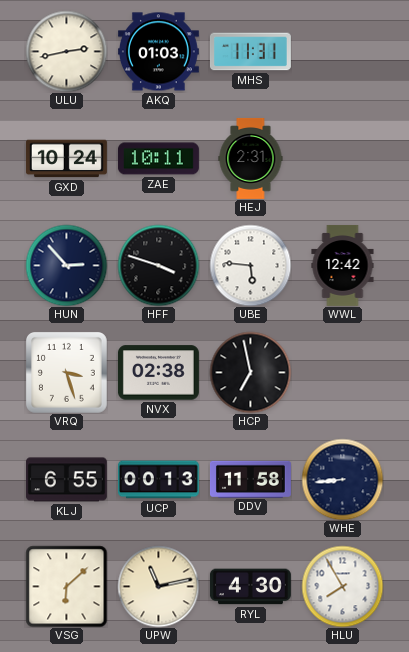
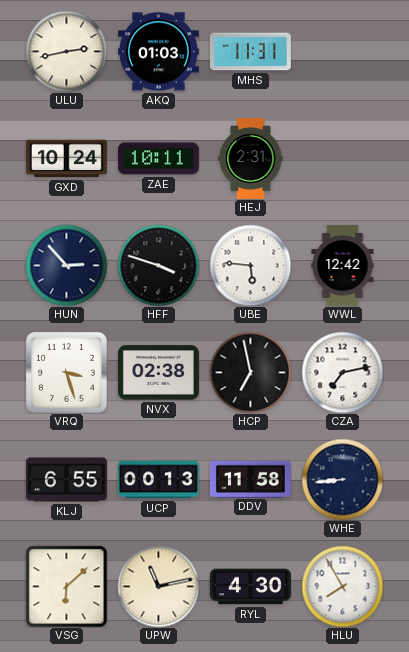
CZA: none -> 7:13
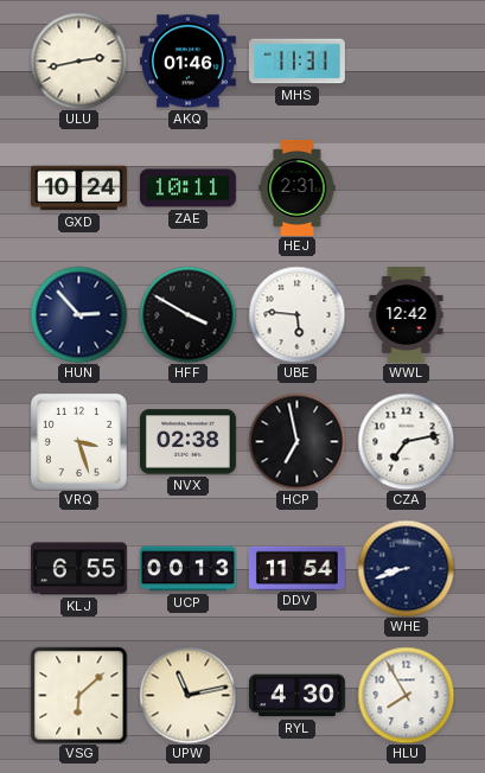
AKQ: 01:03 -> 01:46
HFF: 3:48 -> 3:50
DDV: 11:58 -> 11:54
WHE: 8:44 -> 8:42
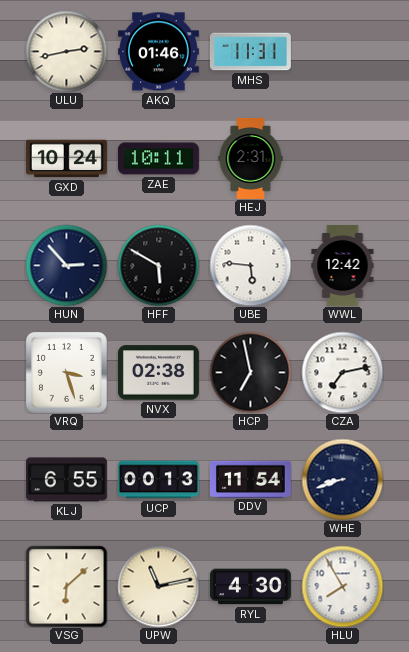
HFF: 3:50 -> 5:50
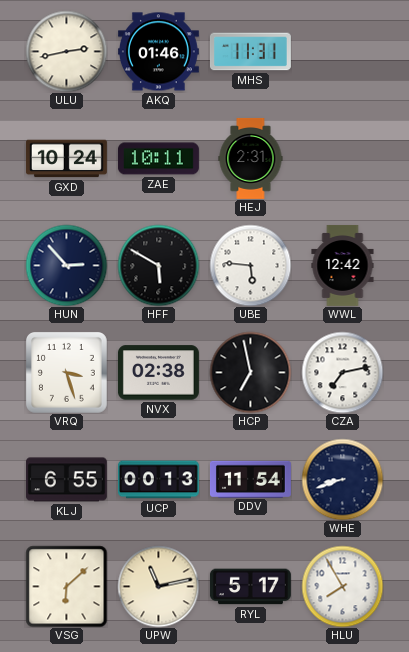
RYL: 4:30 -> 5:17
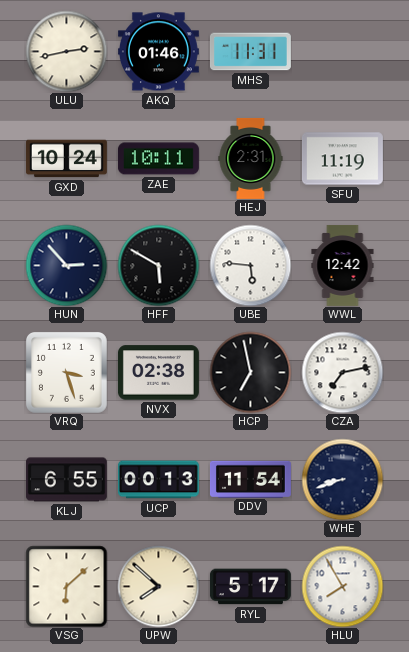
SFU: none -> 11:19
UPW: 11:13 -> 7:52
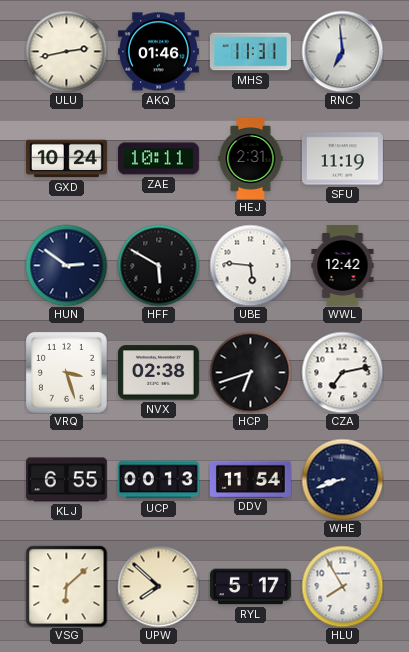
RNC: none -> 6:59
HUN: 2:53 -> 2:51
HCP: 6:58 -> 6:42
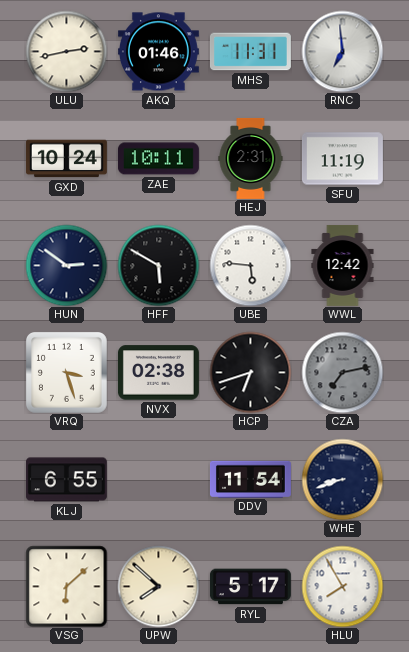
CZA dial: white -> grey
UCP: 00:13 -> none
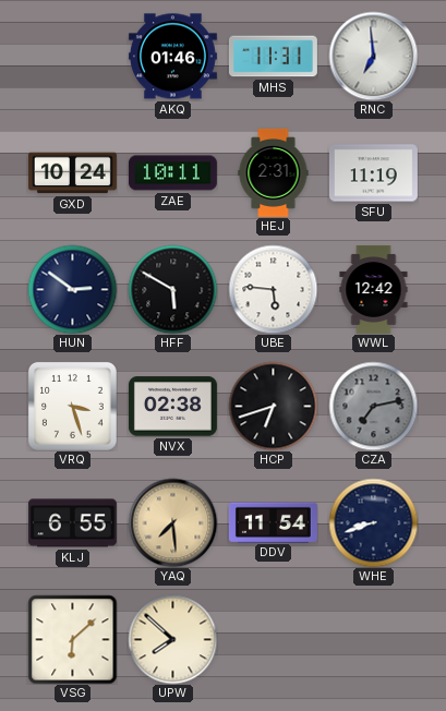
ULU: 2:43 -> none
YAQ: none -> 7:29
RYL: 5:17 -> none
HLU: 7:55 -> none
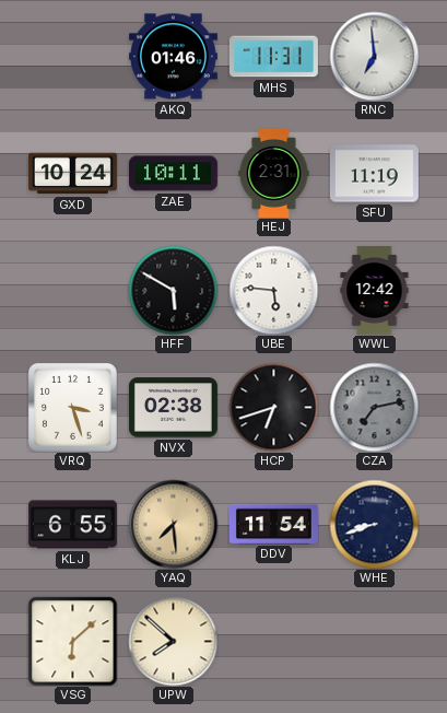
HUN: 2:51 -> none
